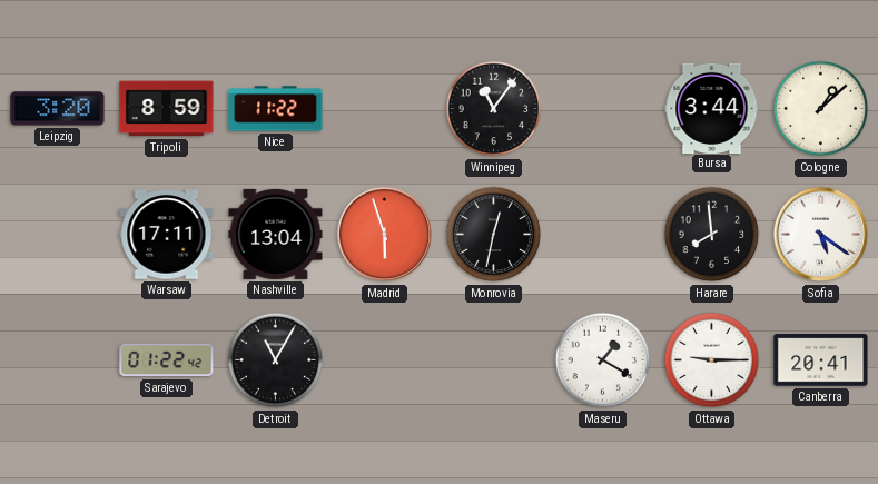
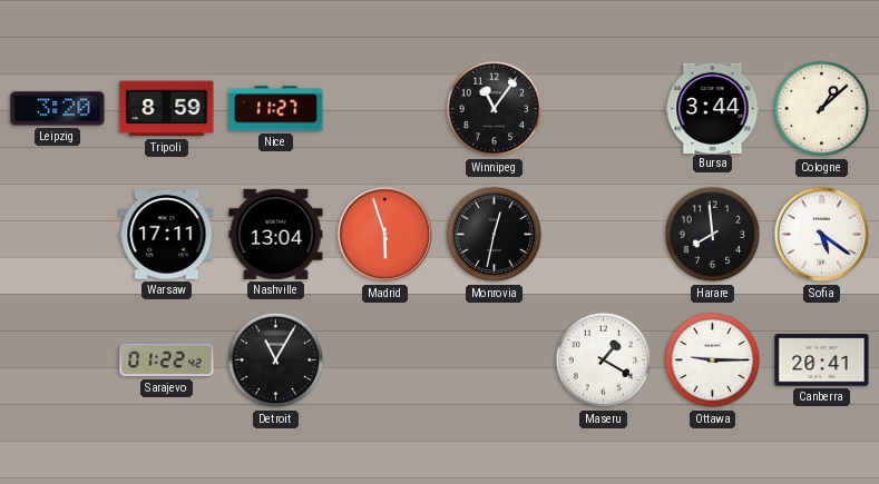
Nice: 11:22 -> 11:27
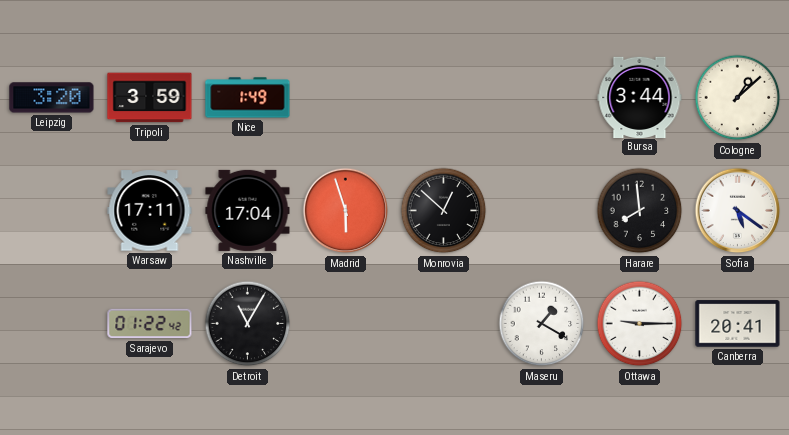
Tripoli: 8:59 -> 3:59
Nice: 11:27 -> 1:49
Winnipeg: 11:06 -> none
Nashville: 13:04 -> 17:04
Monrovia: 12:32 -> 12:52
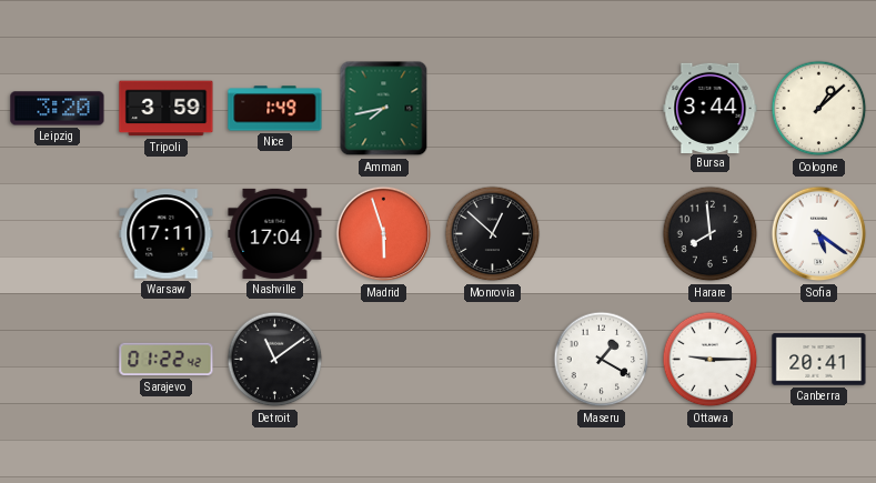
Amman: none -> 7:43
Detroit: 11:05 -> 11:09
